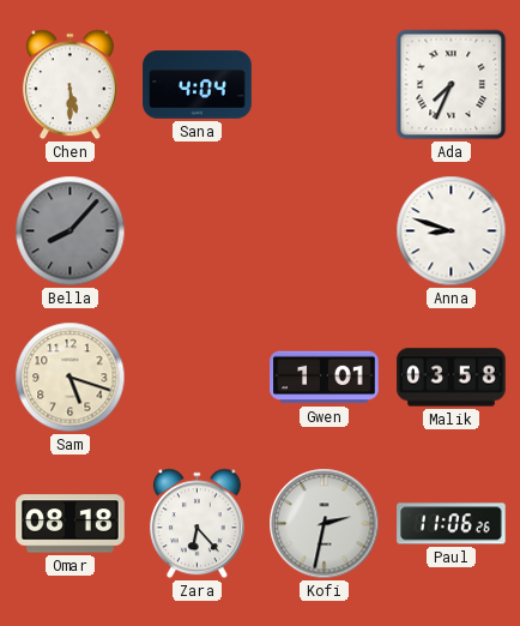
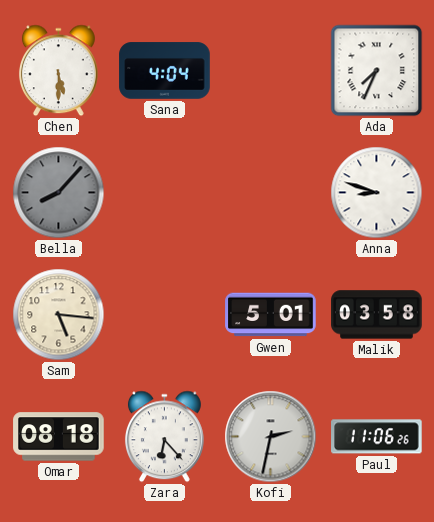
Sam: 5:18 -> 5:16
Gwen: 1:01 -> 5:01
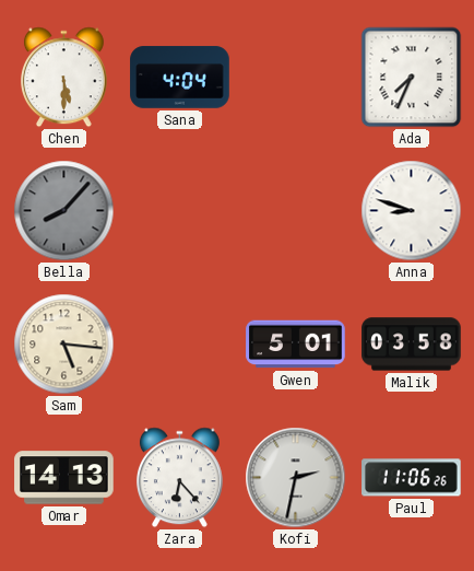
Omar: 08:18 -> 14:13
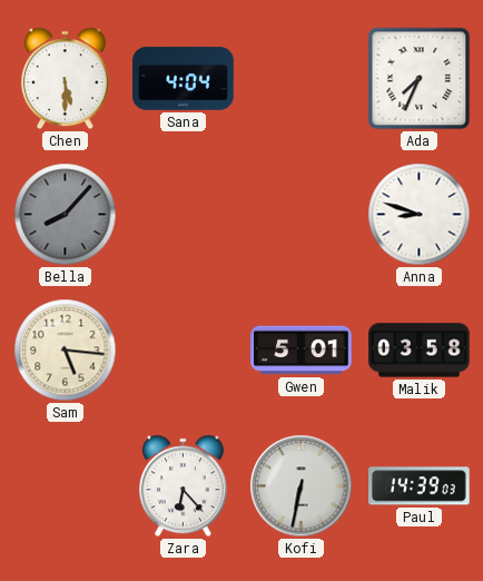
Omar: 14:13 -> none
Kofi: 2:32 -> 6:32
Paul: 11:06 -> 14:39
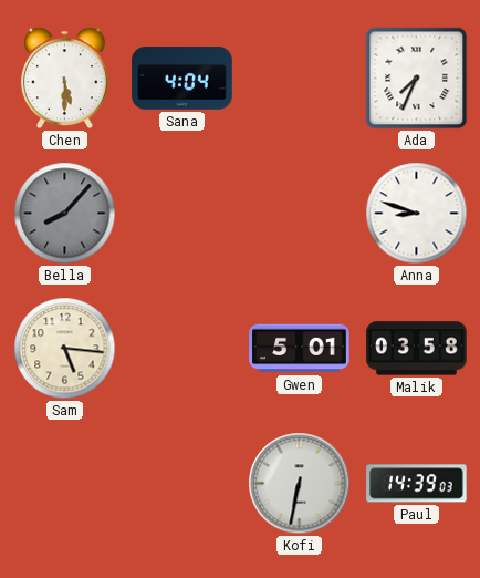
Zara: 6:23 -> none
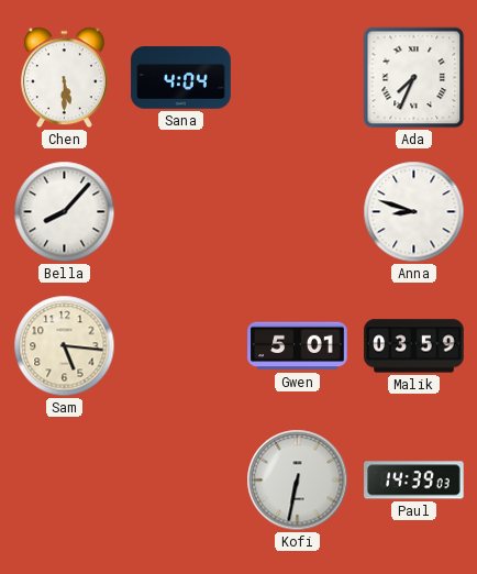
Bella dial: grey -> white
Malik: 03:58 -> 03:59
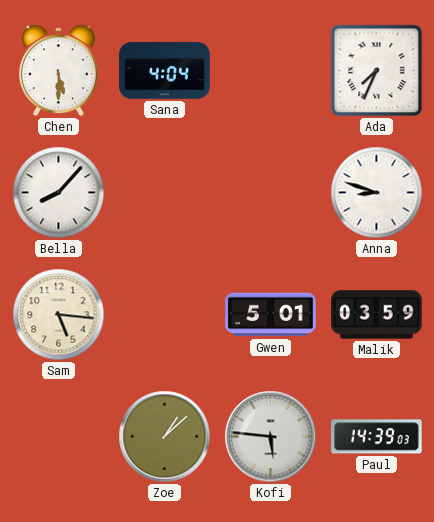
Zoe: none -> 1:08
Kofi: 6:32 -> 5:46
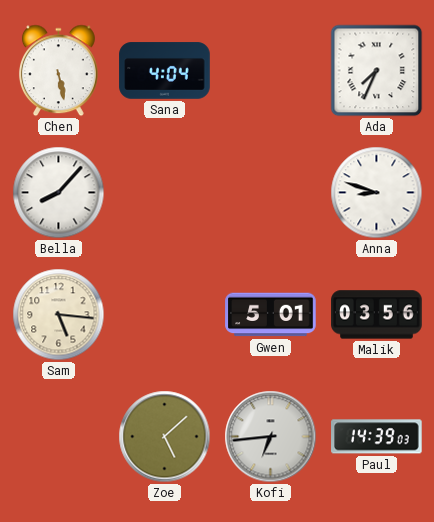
Chen: 5:30 -> 5:28
Malik: 03:59 -> 03:56
Zoe: 1:08 -> 5:08
Kofi: 5:46 -> 6:44
